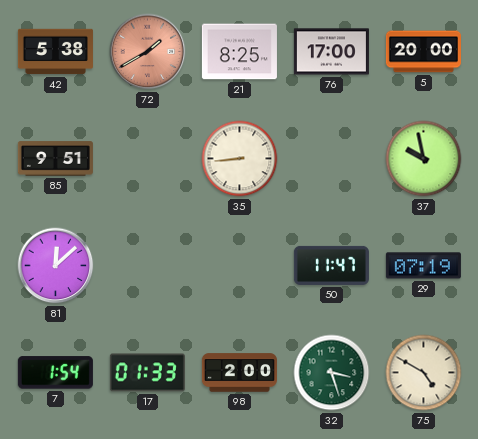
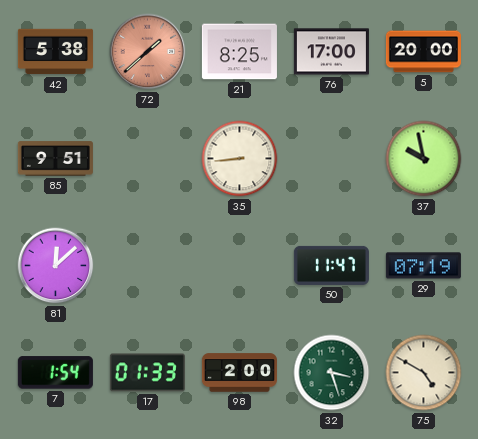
72: 1:40 -> 1:38
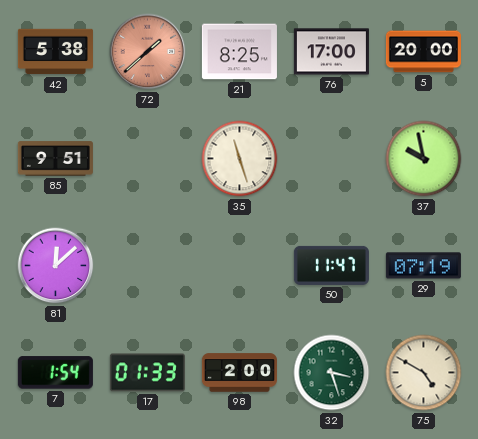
35: 8:44 -> 11:27
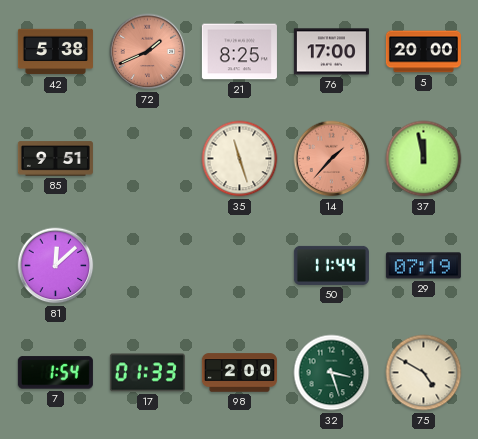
72: 1:38 -> 1:41
14: none -> 1:37
37: 9:58 -> 11:58
50: 11:47 -> 11:44
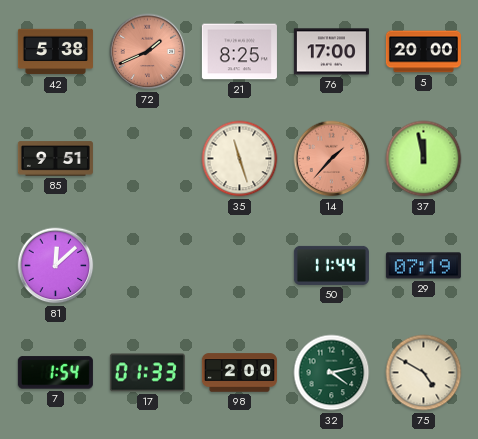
32: 3:27 -> 4:13
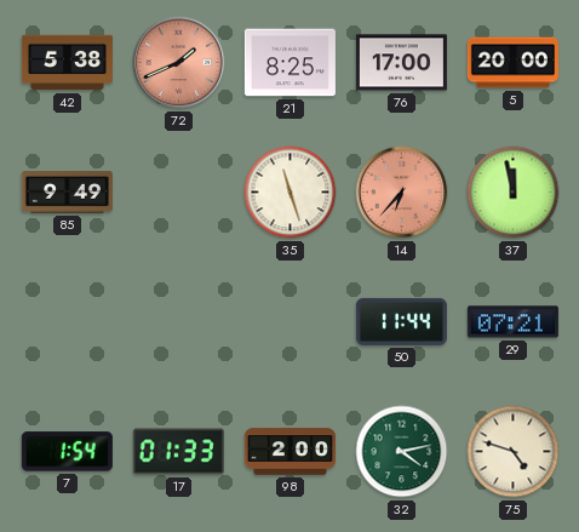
85: 9:51 -> 9:49
14: 1:37 -> 6:37
81: 12:08 -> none
29: 07:19 -> 07:21
75: 4:50 -> 4:48
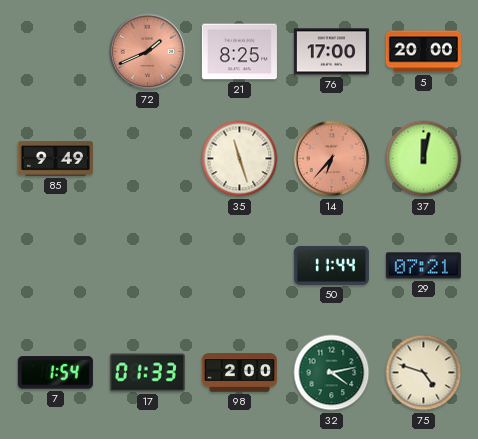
42: 5:38 -> none
37: 11:58 -> 12:02
